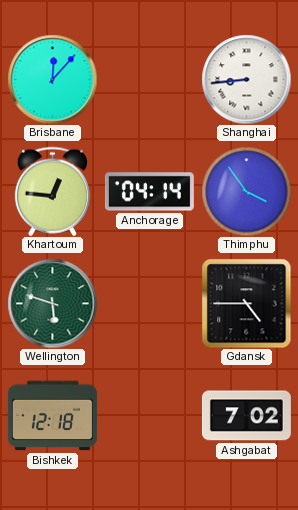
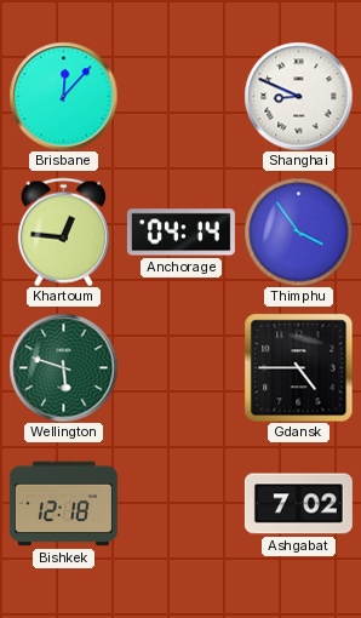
Shanghai: 8:44 -> 8:49
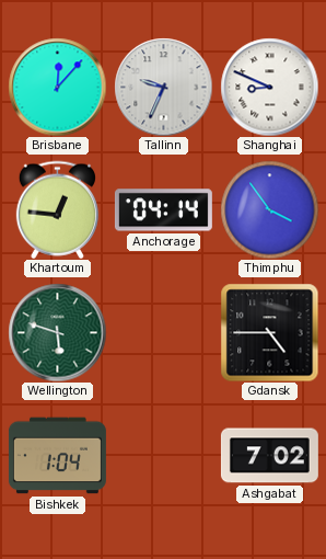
Tallinn: none -> 9:34
Bishkek: 12:18 -> 1:04
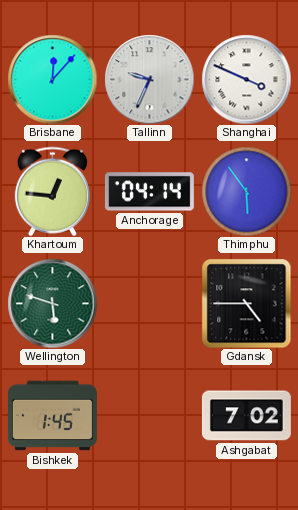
Shanghai: 8:49 -> 3:49
Thimphu: 3:54 -> 5:54
Bishkek: 1:04 -> 1:45
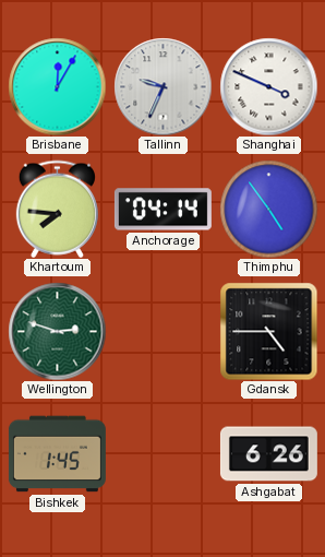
Brisbane: 12:07 -> 12:05
Khartoum: 12:46 -> 7:46
Thimphu: 5:54 -> 4:54
Wellington: 5:48 -> 2:48
Ashgabat: 7:02 -> 6:26
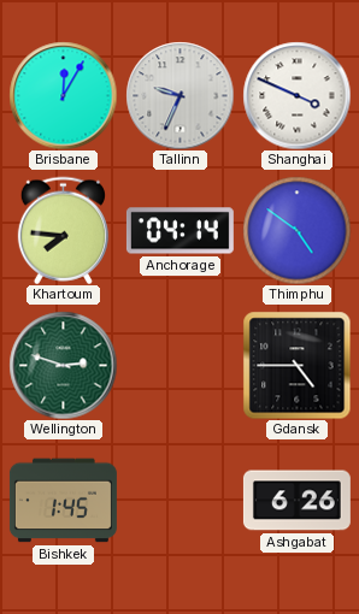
Thimphu: 4:54 -> 4:51
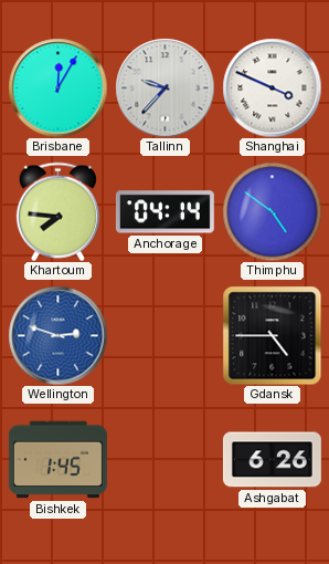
Tallinn: 9:34 -> 9:37
Wellington dial: green -> blue
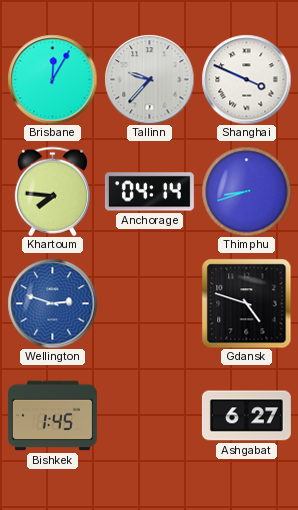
Thimphu: 4:51 -> 8:42
Gdansk: 4:45 -> 4:48
Ashgabat: 6:26 -> 6:27
